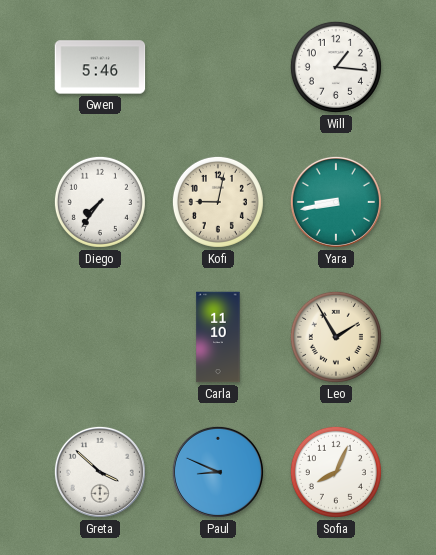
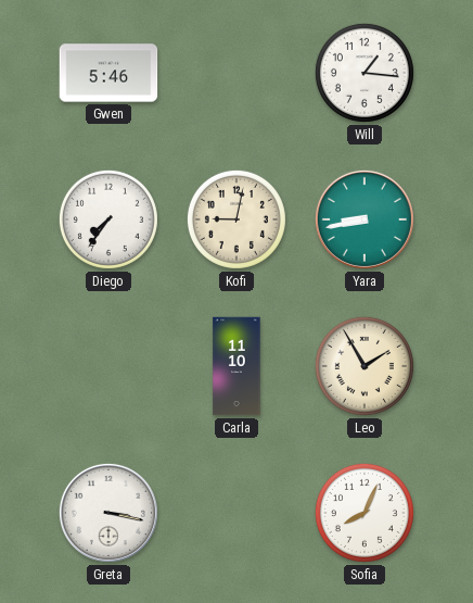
Greta: 3:52 -> 3:17
Paul: 8:49 -> none
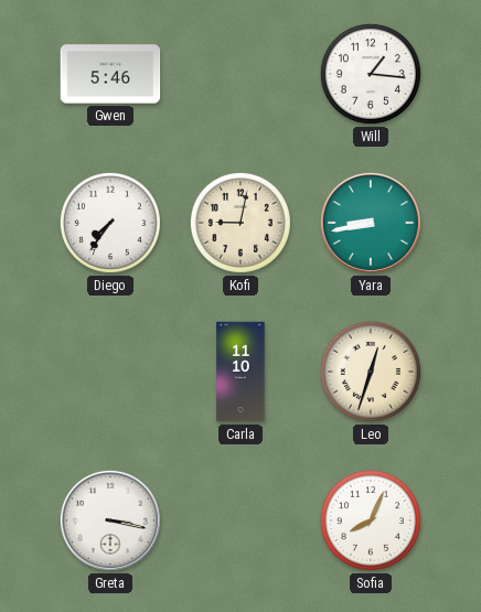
Leo: 1:55 -> 12:33
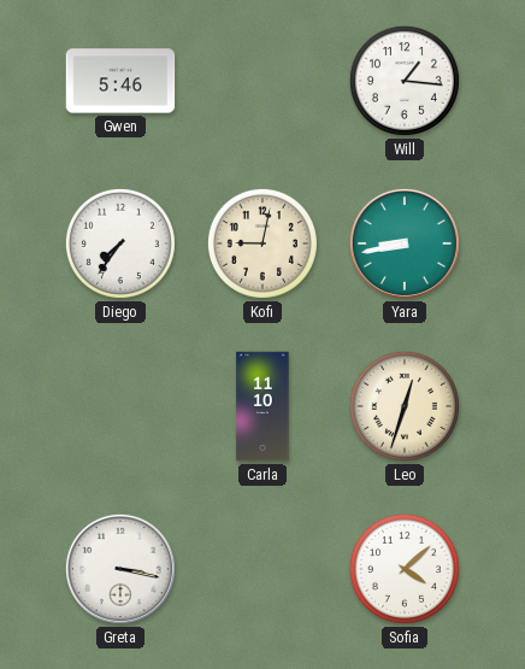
Sofia: 8:04 -> 4:08
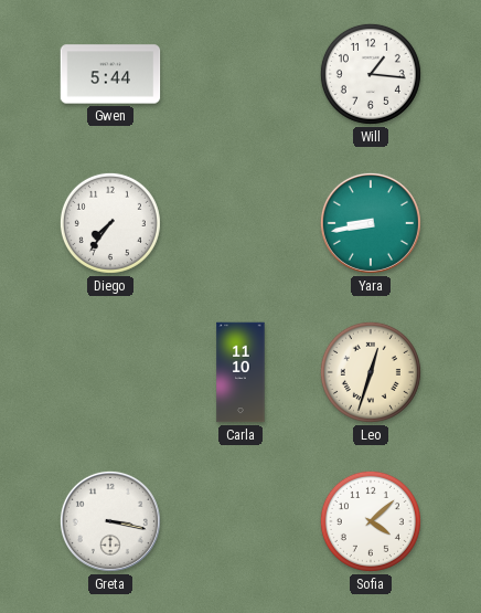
Gwen: 5:46 -> 5:44
Kofi: 9:02 -> none
